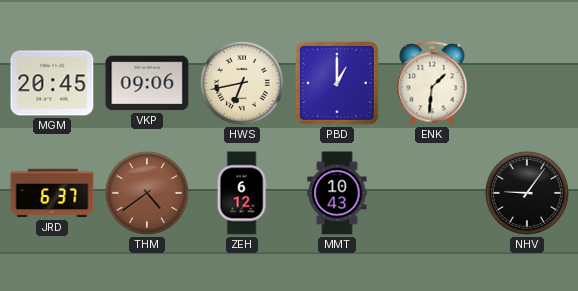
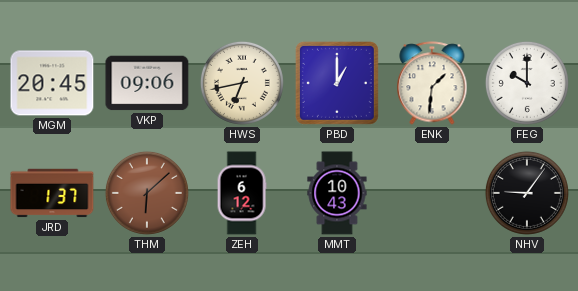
FEG: none -> 10:00
JRD: 6:37 -> 1:37
THM: 4:39 -> 6:08
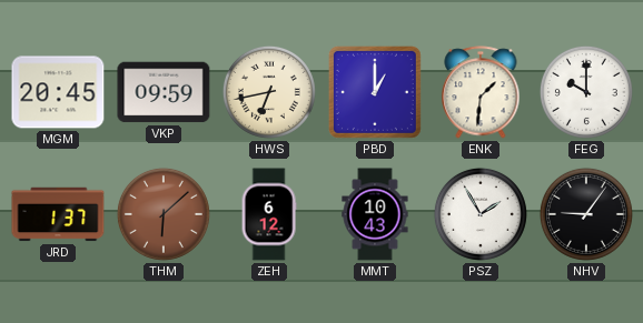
VKP: 09:06 -> 09:59
PSZ: none -> 1:55
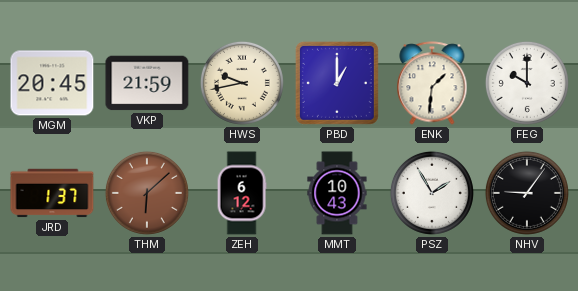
VKP: 09:59 -> 21:59
HWS: 6:43 -> 9:43
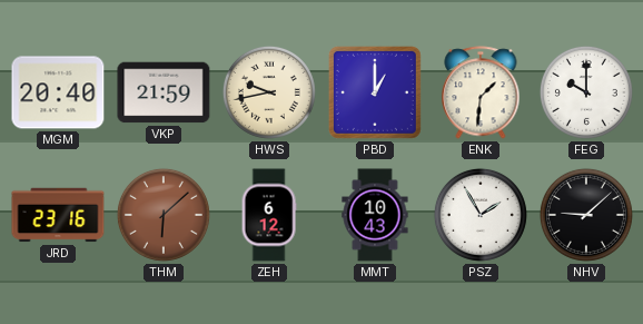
MGM: 20:45 -> 20:40
JRD: 1:37 -> 23:16
NHV: 9:06 -> 9:08
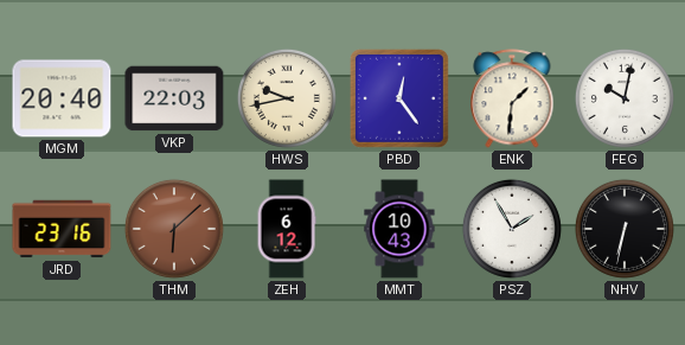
VKP: 21:59 -> 22:03
PBD: 1:00 -> 12:24
FEG: 10:00 -> 10:02
NHV: 9:08 -> 6:32
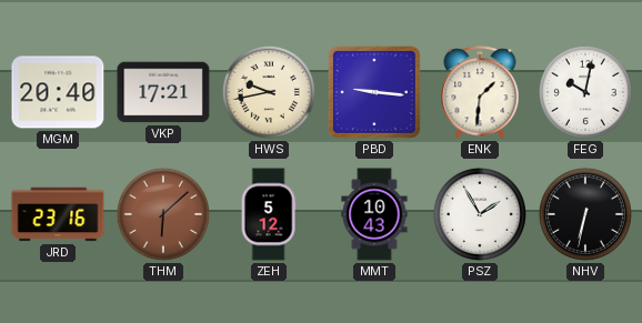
VKP: 22:03 -> 17:21
PBD: 12:24 -> 9:16
ZEH: 6:12 -> 5:12
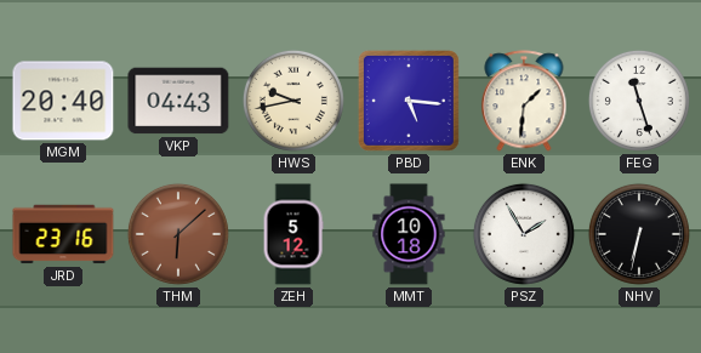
VKP: 17:21 -> 04:43
PBD: 9:16 -> 5:16
FEG: 10:02 -> 11:27
MMT: 10:43 -> 10:18
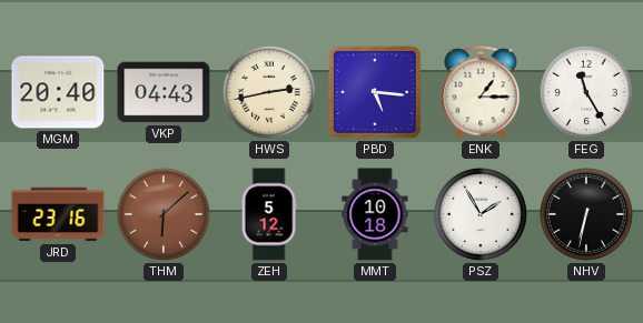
HWS: 9:43 -> 2:43
ENK: 1:31 -> 1:15
FEG: 11:27 -> 11:25
